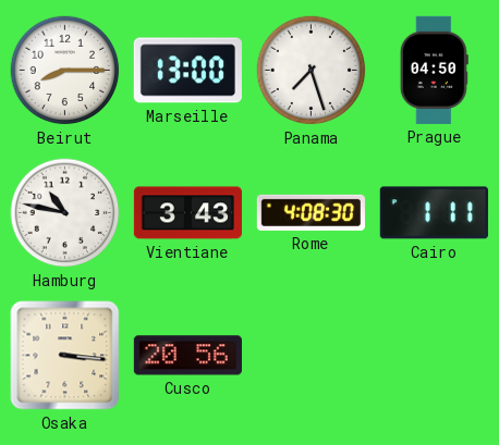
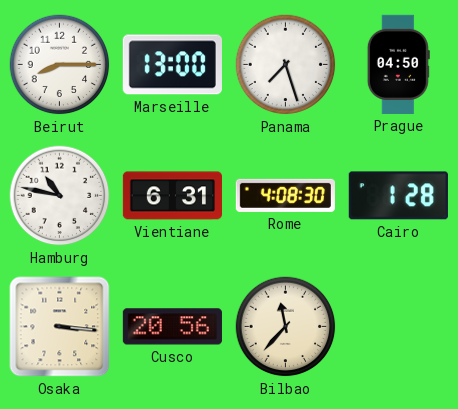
Vientiane: 3:43 -> 6:31
Cairo: 1:11 -> 1:28
Bilbao: none -> 11:37
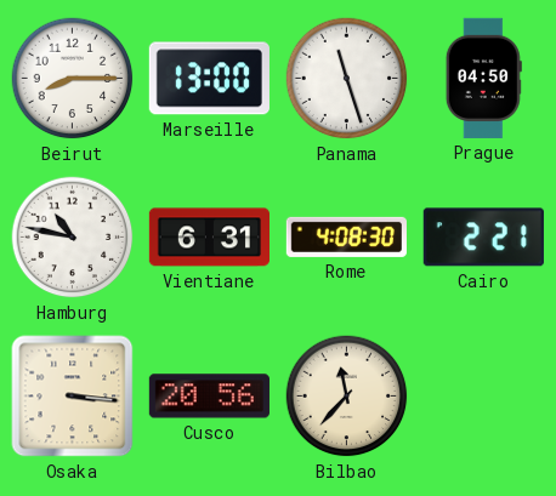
Panama: 7:27 -> 11:27
Cairo: 1:28 -> 2:21
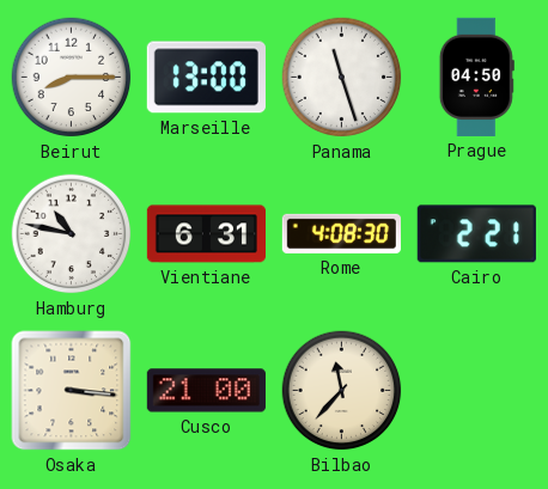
Cusco: 20:56 -> 21:00
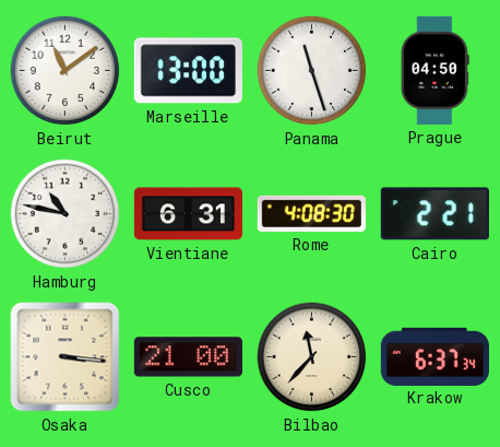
Beirut: 8:15 -> 11:09
Krakow: none -> 6:37
